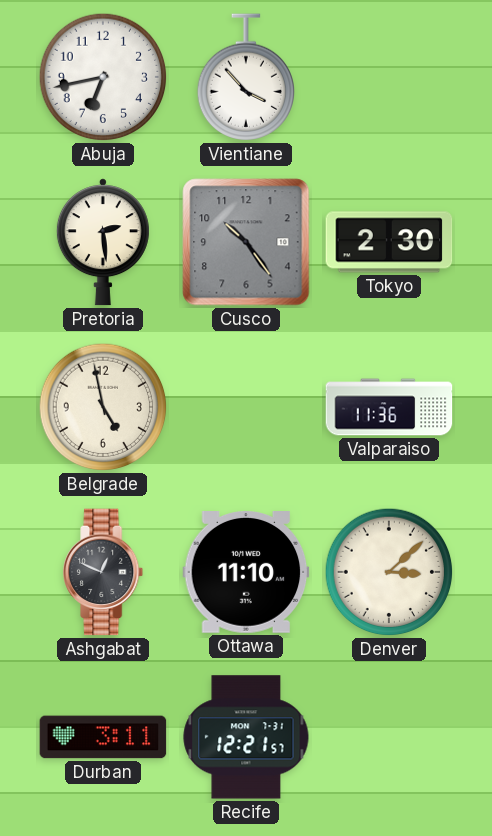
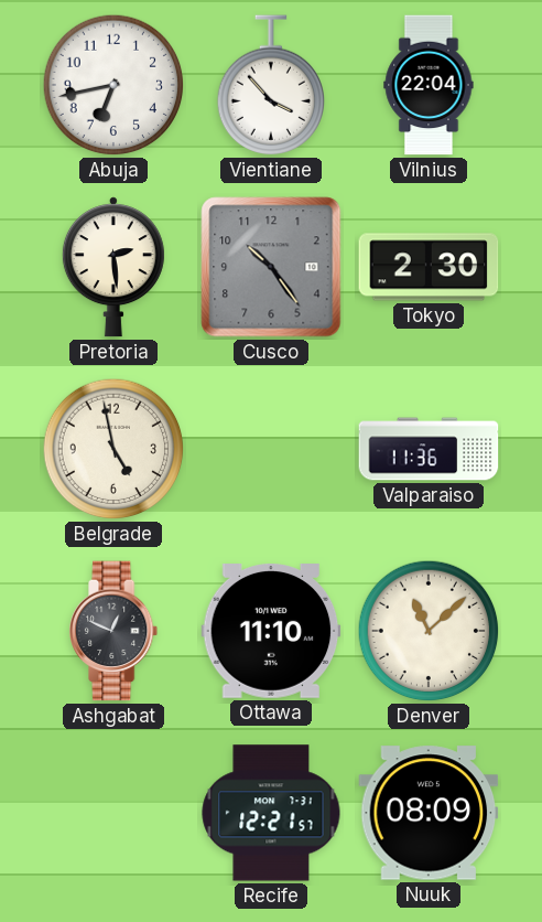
Vilnius: none -> 22:04
Denver: 3:08 -> 11:08
Durban: 3:11 -> none
Nuuk: none -> 08:09
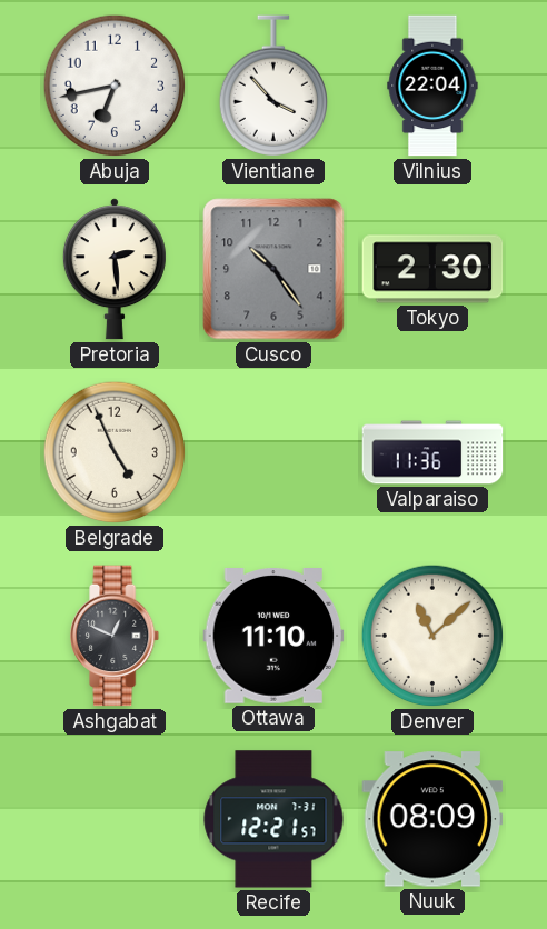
Belgrade: 4:58 -> 4:56
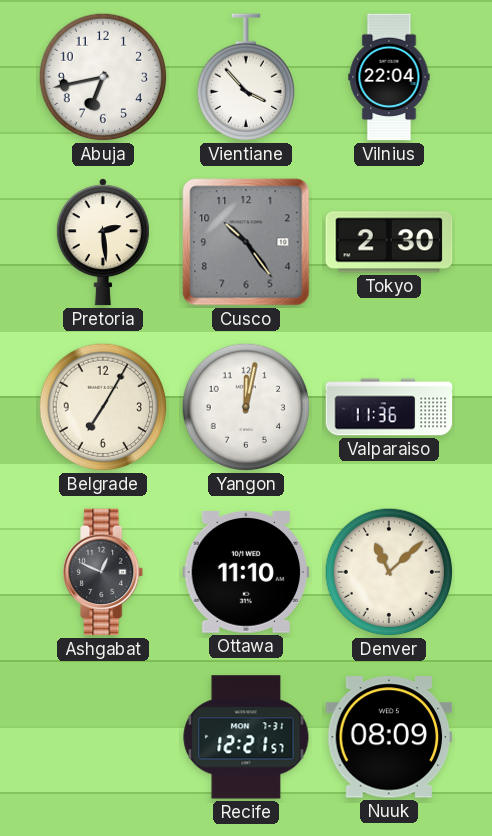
Belgrade: 4:56 -> 7:05
Yangon: none -> 12:02
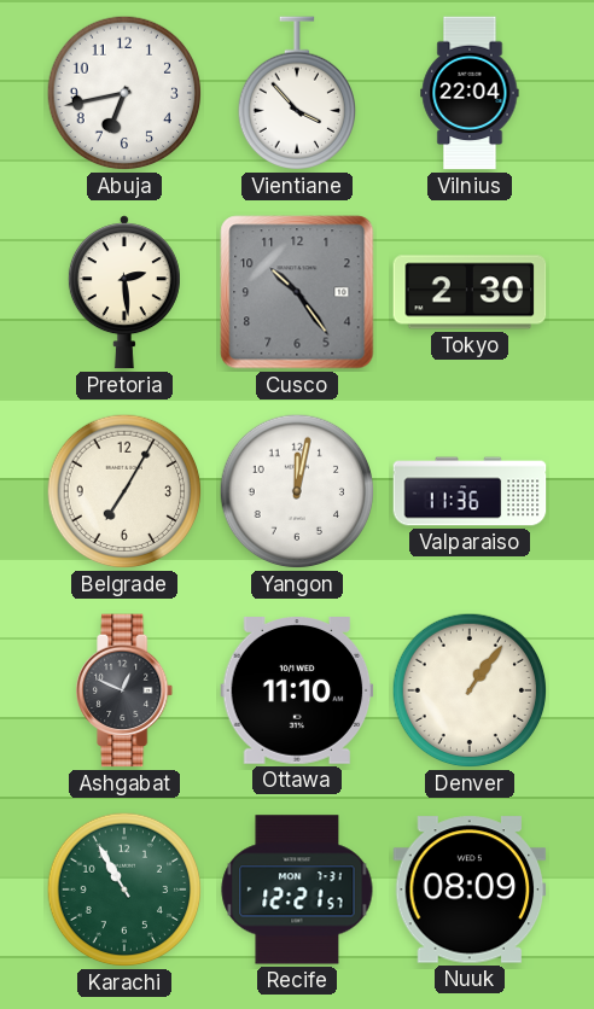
Denver: 11:08 -> 1:06
Karachi: none -> 10:55
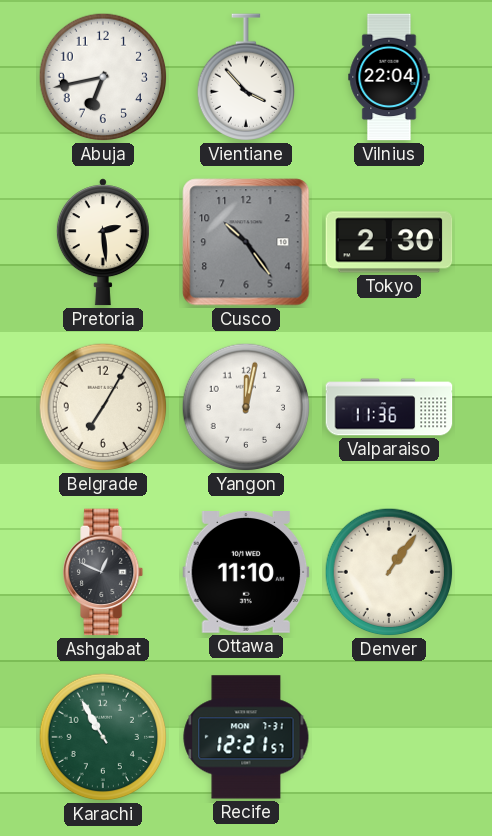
Nuuk: 08:09 -> none
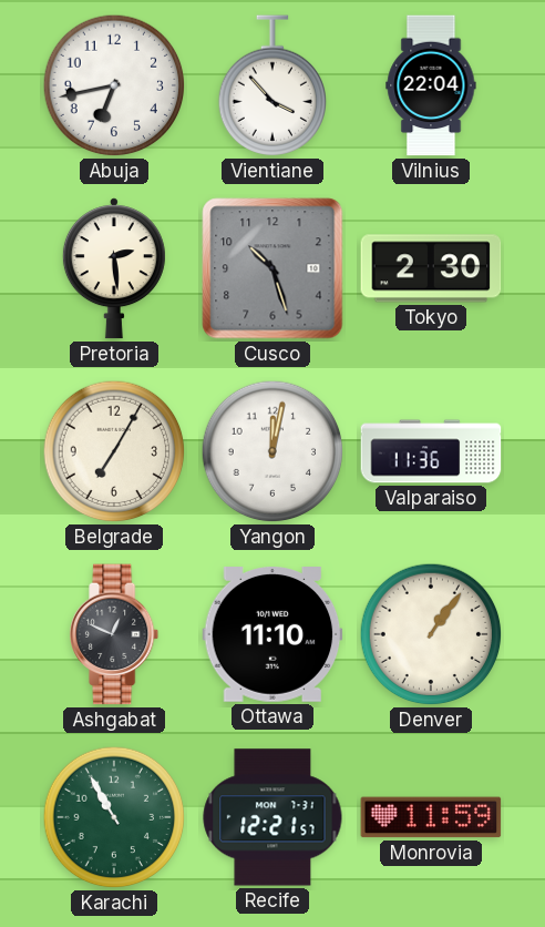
Cusco: 10:24 -> 10:27
Monrovia: none -> 11:59
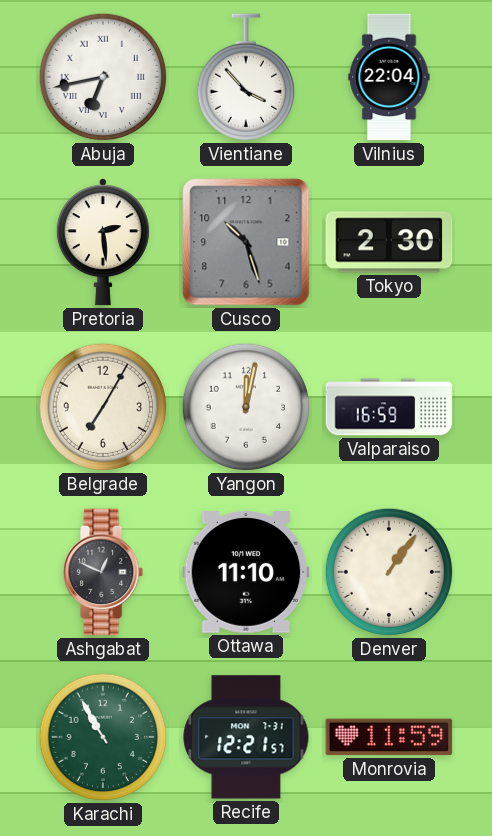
Abuja numerals: Arabic -> Roman
Valparaiso: 11:36 -> 16:59
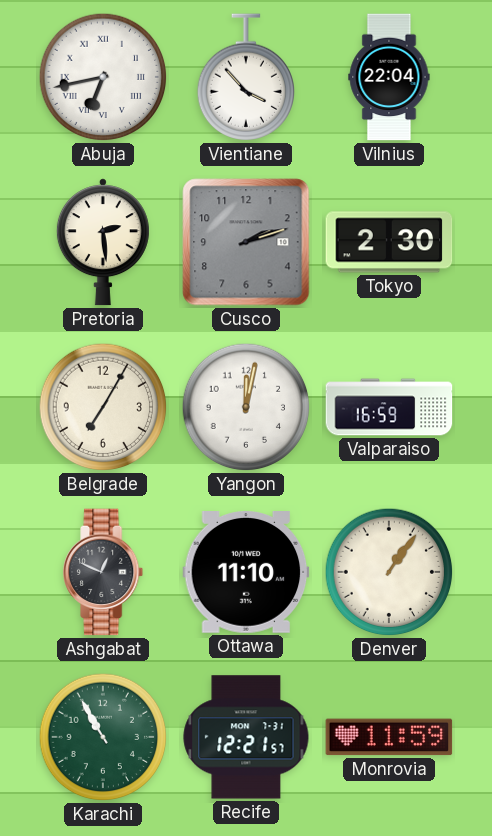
Cusco: 10:27 -> 2:12
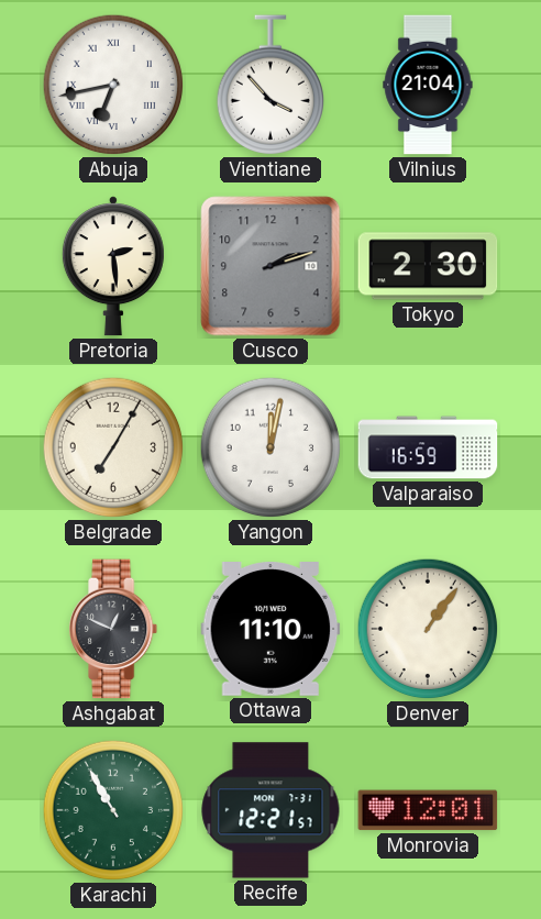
Vilnius: 22:04 -> 21:04
Monrovia: 11:59 -> 12:01
